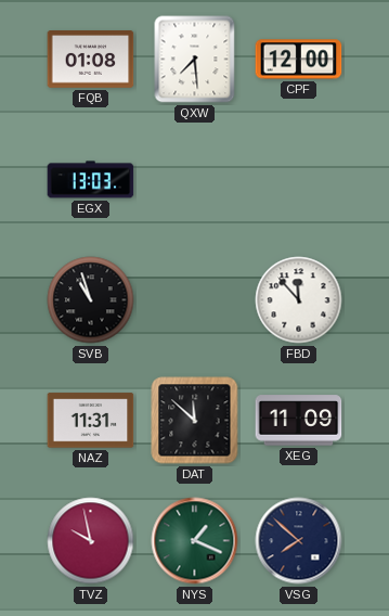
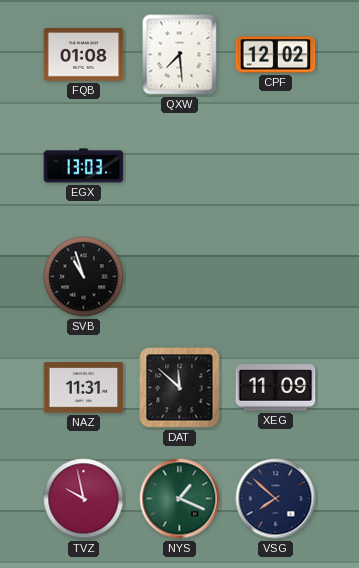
CPF: 12:00 -> 12:02
FBD: 11:53 -> none
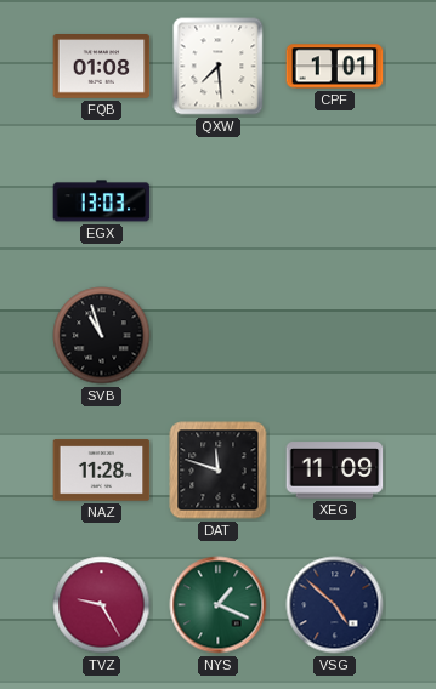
CPF: 12:02 -> 1:01
NAZ: 11:31 -> 11:28
DAT: 11:52 -> 11:48
TVZ: 9:58 -> 9:25
VSG: 7:52 -> 4:52
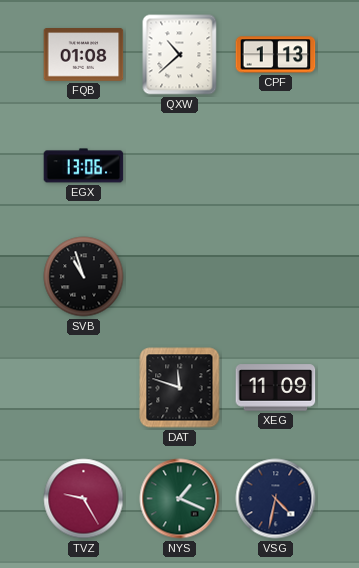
QXW: 7:29 -> 10:38
CPF: 1:01 -> 1:13
EGX: 13:03 -> 13:06
NAZ: 11:28 -> none
VSG: 4:52 -> 4:32
